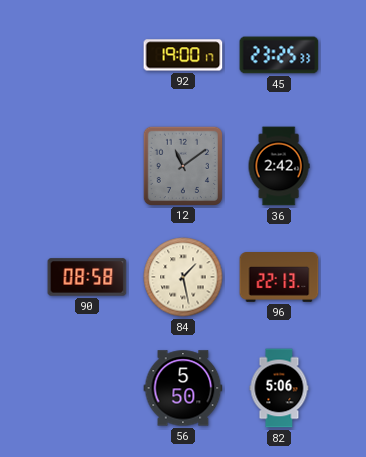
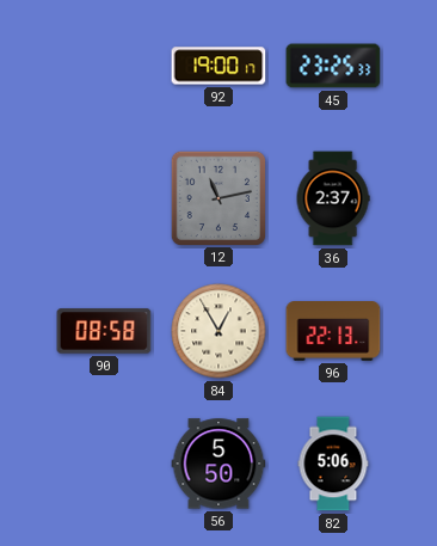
12: 11:09 -> 11:13
36: 2:42 -> 2:37
84: 1:28 -> 12:55
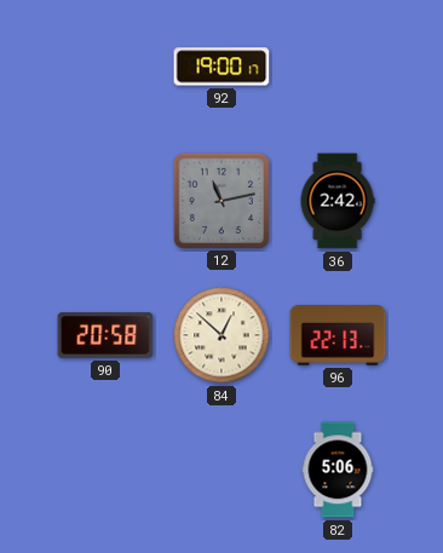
45: 23:25 -> none
36: 2:37 -> 2:42
90: 08:58 -> 20:58
84: 12:55 -> 12:52
56: 5:50 -> none
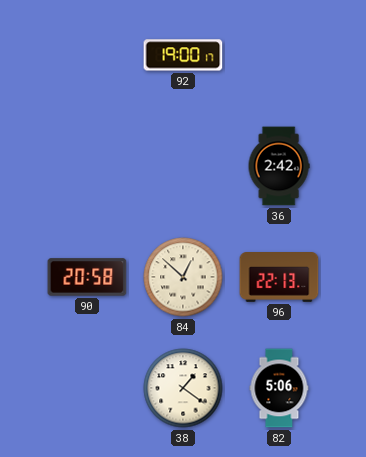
12: 11:13 -> none
38: none -> 1:21
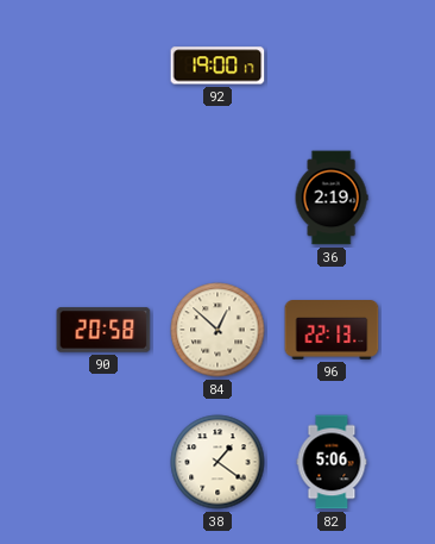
36: 2:42 -> 2:19
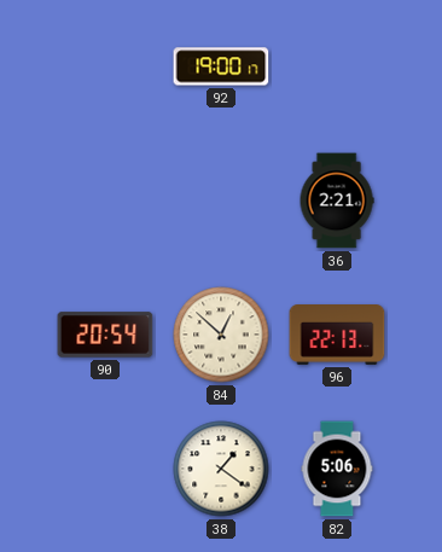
36: 2:19 -> 2:21
90: 20:58 -> 20:54
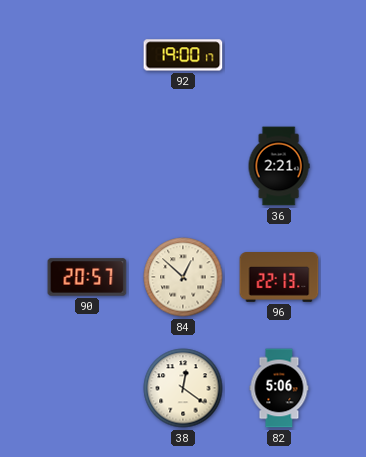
90: 20:54 -> 20:57
38: 1:21 -> 12:21
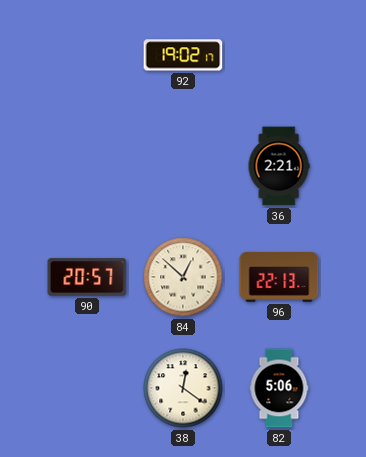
92: 19:00 -> 19:02
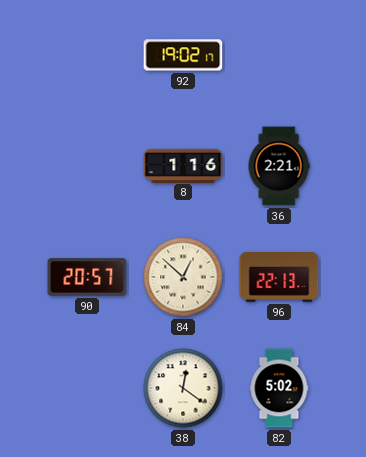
8: none -> 1:16
82: 5:06 -> 5:02
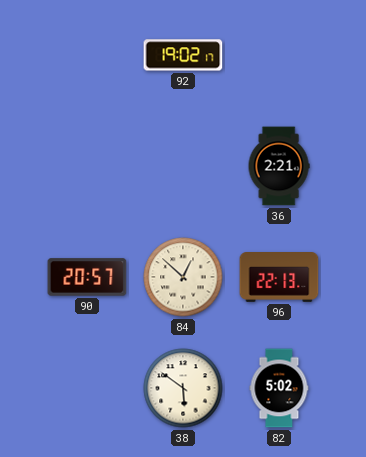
8: 1:16 -> none
38: 12:21 -> 5:51
